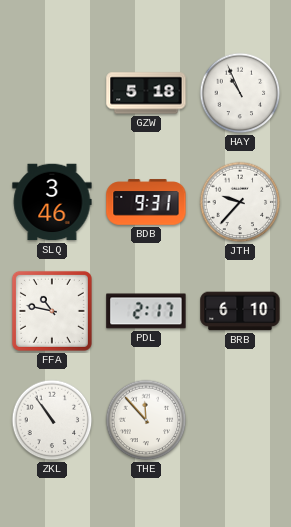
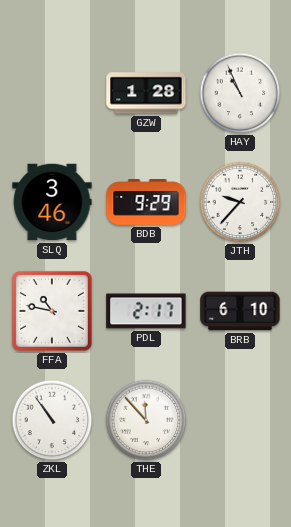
GZW: 5:18 -> 1:28
BDB: 9:31 -> 9:29
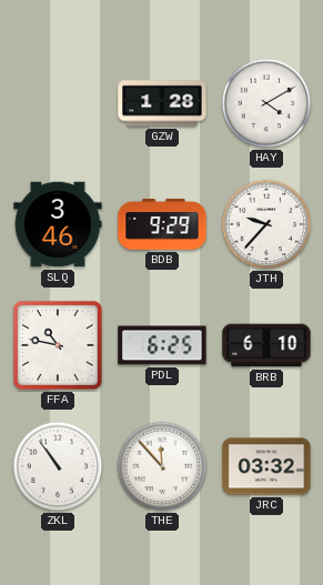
HAY: 10:56 -> 4:10
PDL: 2:17 -> 6:25
JRC: none -> 03:32
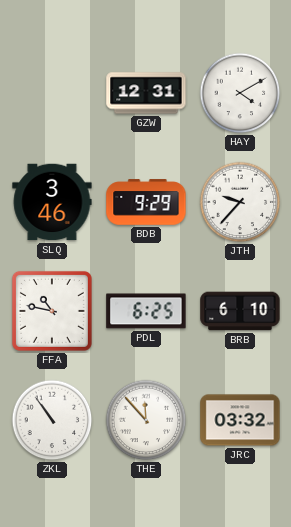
GZW: 1:28 -> 12:31
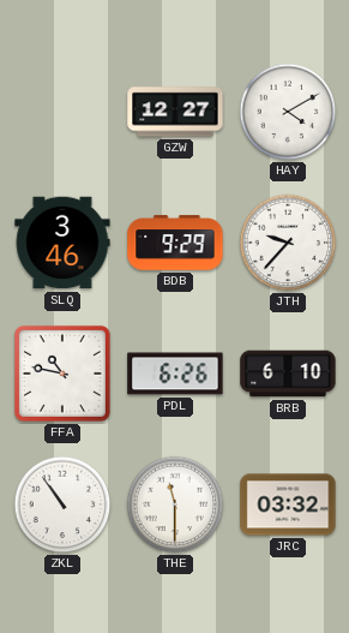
GZW: 12:31 -> 12:27
PDL: 6:25 -> 6:26
THE: 11:53 -> 11:30
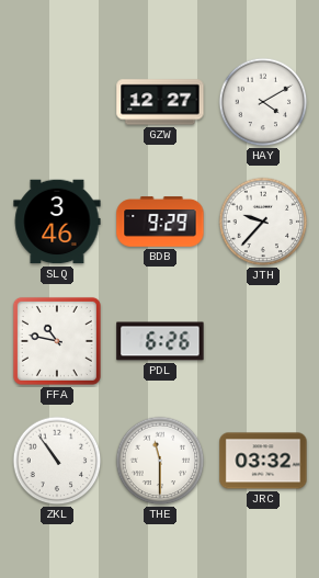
BRB: 6:10 -> none
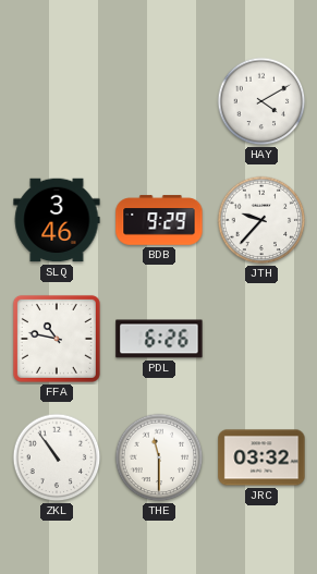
GZW: 12:27 -> none
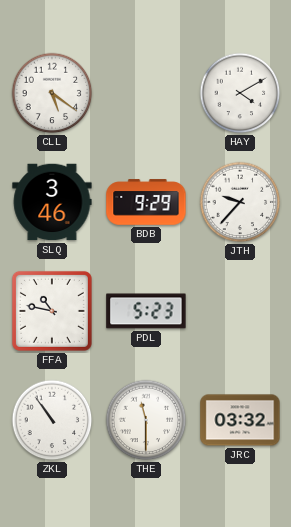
CLL: none -> 5:21
PDL: 6:26 -> 5:23
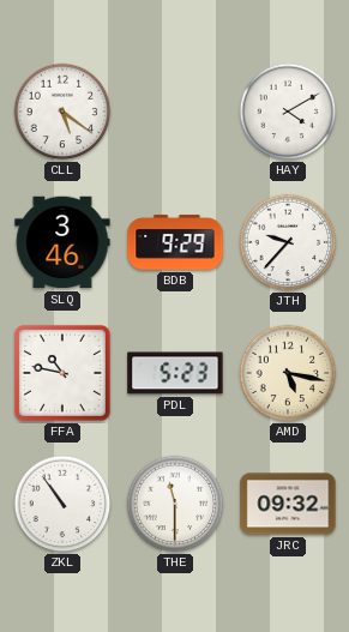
AMD: none -> 5:17
JRC: 03:32 -> 09:32
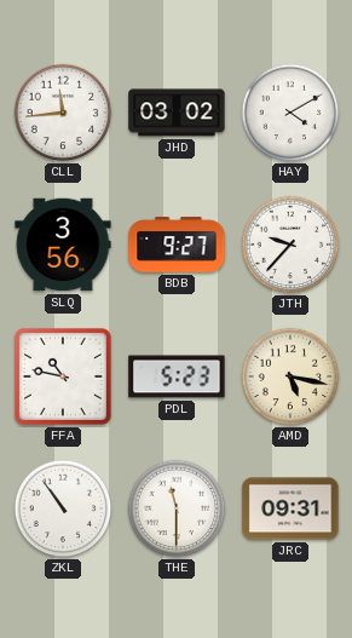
CLL: 5:21 -> 11:44
JHD: none -> 03:02
SLQ: 3:46 -> 3:56
BDB: 9:29 -> 9:27
JRC: 09:32 -> 09:31
